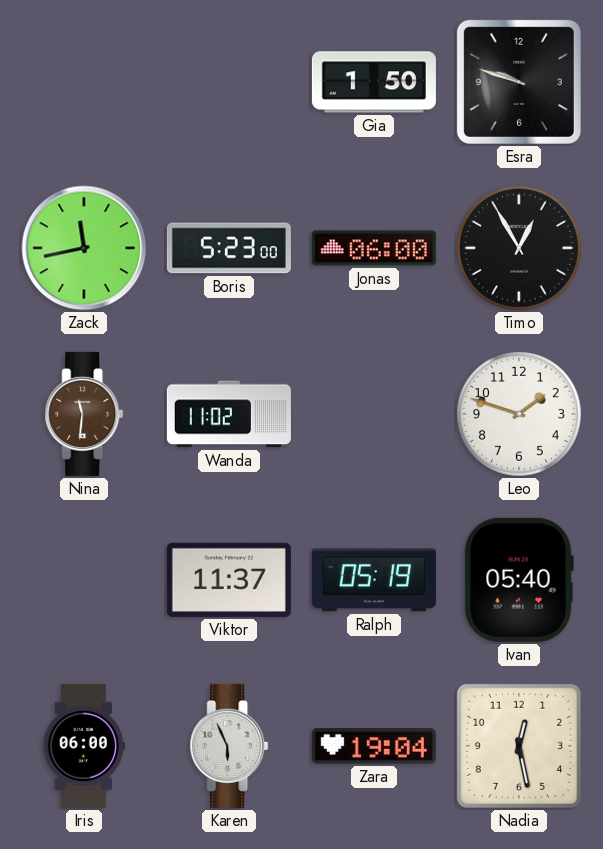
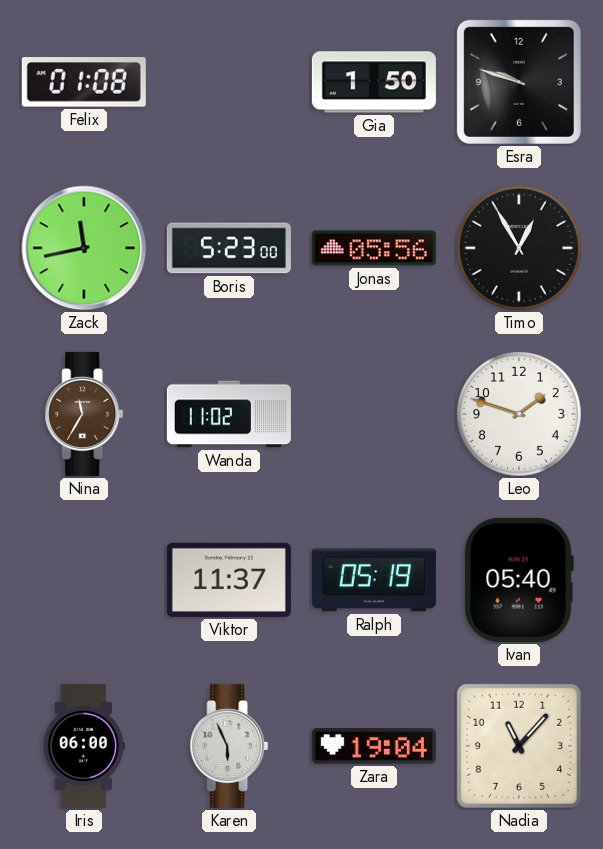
Felix: none -> 01:08
Jonas: 06:00 -> 05:56
Nina: 11:31 -> 11:35
Nadia: 12:28 -> 11:07
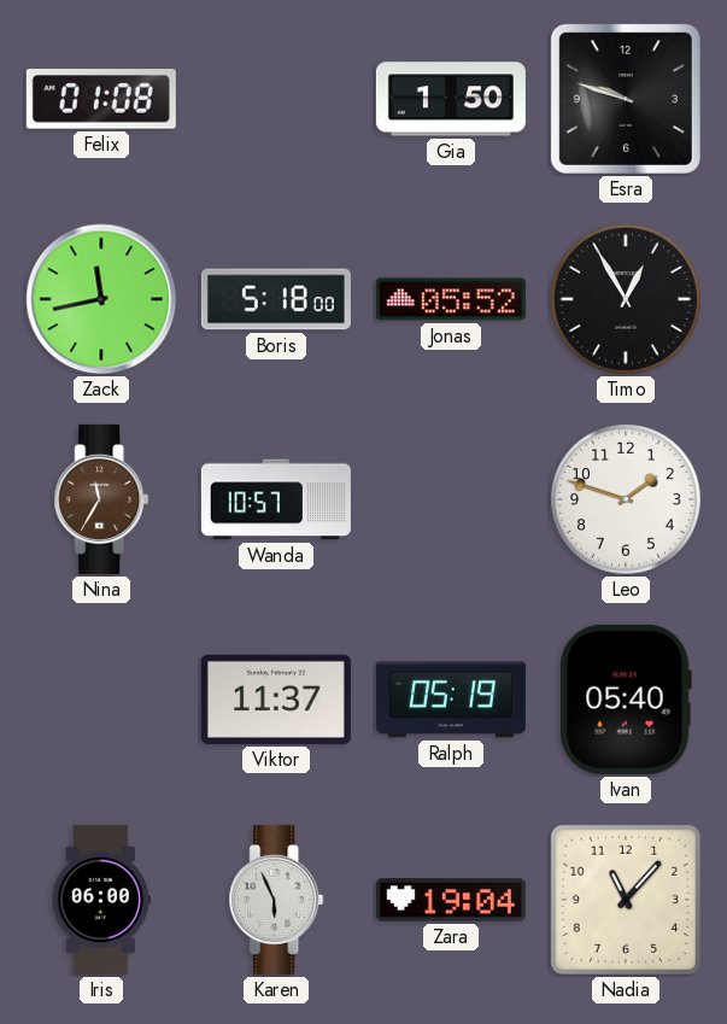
Boris: 5:23 -> 5:18
Jonas: 05:56 -> 05:52
Wanda: 11:02 -> 10:57
